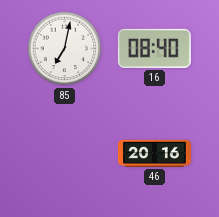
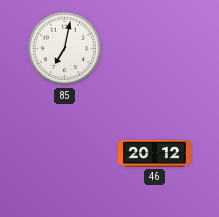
16: 08:40 -> none
46: 20:16 -> 20:12
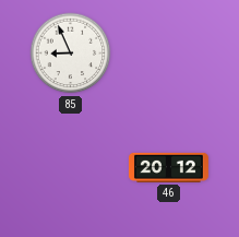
85: 7:02 -> 8:56
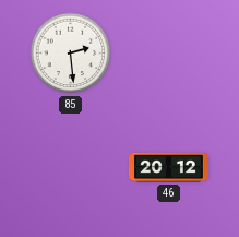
85: 8:56 -> 2:29
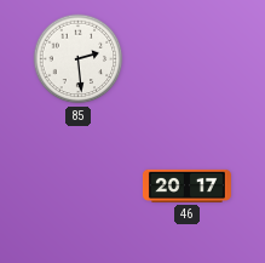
46: 20:12 -> 20:17
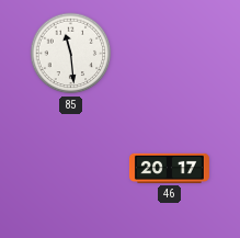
85: 2:29 -> 11:29
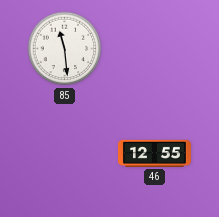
46: 20:17 -> 12:55
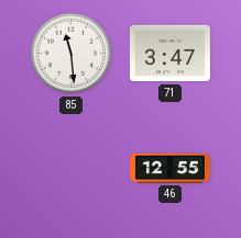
71: none -> 3:47
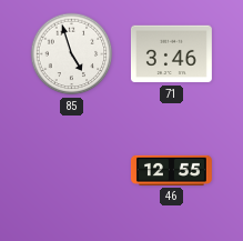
85: 11:29 -> 4:57
71: 3:47 -> 3:46
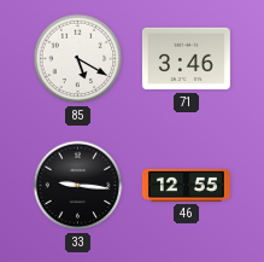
85: 4:57 -> 5:20
33: none -> 9:16
